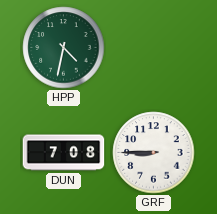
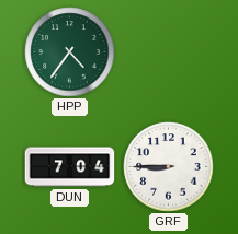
HPP: 4:32 -> 4:36
DUN: 7:08 -> 7:04
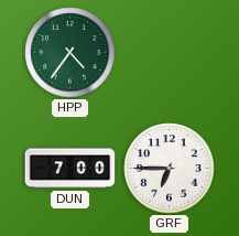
DUN: 7:04 -> 7:00
GRF: 8:45 -> 6:45
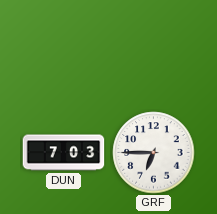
HPP: 4:36 -> none
DUN: 7:00 -> 7:03
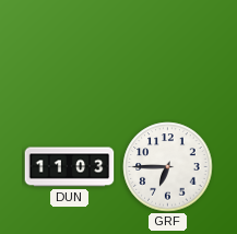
DUN: 7:03 -> 11:03
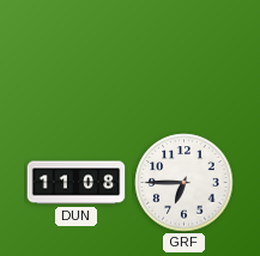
DUN: 11:03 -> 11:08
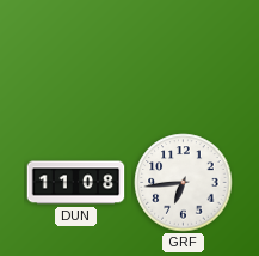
GRF: 6:45 -> 6:44
